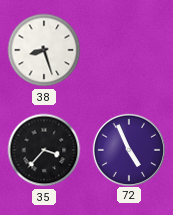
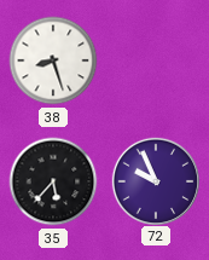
35: 3:37 -> 5:37
72: 4:56 -> 9:56
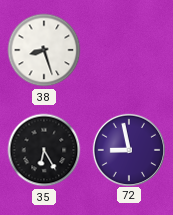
35: 5:37 -> 6:25
72: 9:56 -> 8:58
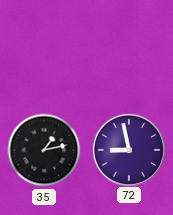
38: 8:27 -> none
35: 6:25 -> 1:13
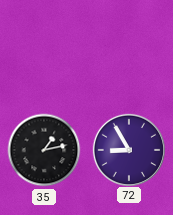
72: 8:58 -> 8:55
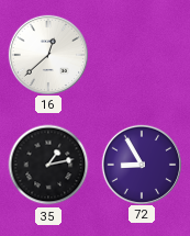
16: none -> 12:38
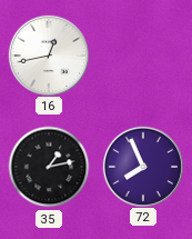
16: 12:38 -> 12:43
72: 8:55 -> 7:56
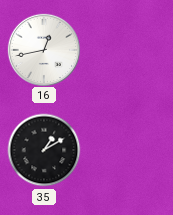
35: 1:13 -> 1:10
72: 7:56 -> none
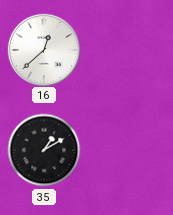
16: 12:43 -> 12:38
